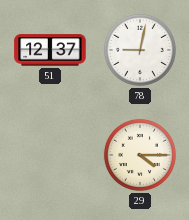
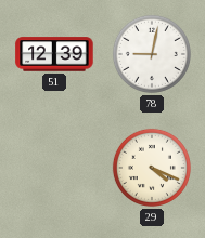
51: 12:37 -> 12:39
29: 4:15 -> 4:19
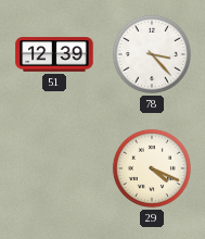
78: 9:02 -> 3:23
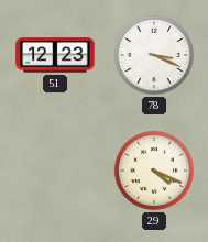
51: 12:39 -> 12:23
78: 3:23 -> 3:19
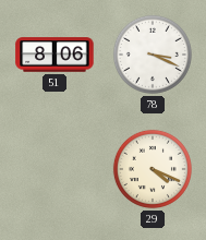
51: 12:23 -> 8:06
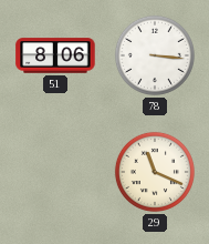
78: 3:19 -> 3:16
29: 4:19 -> 11:19
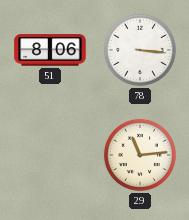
29: 11:19 -> 11:14
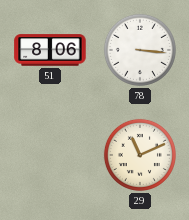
29: 11:14 -> 11:11
